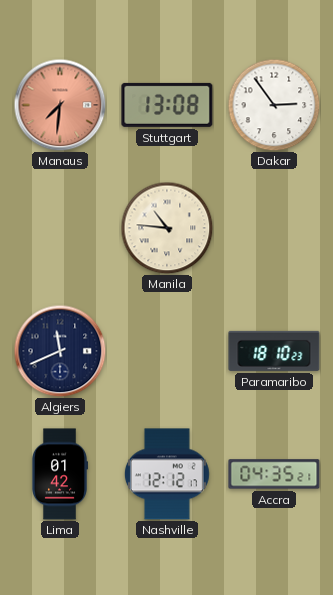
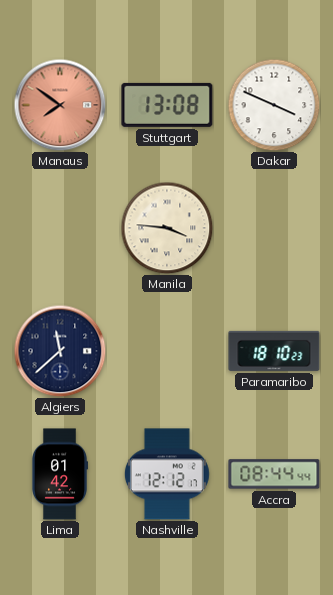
Manaus: 7:31 -> 7:51
Dakar: 2:54 -> 3:49
Manila: 10:46 -> 3:46
Algiers: 11:41 -> 11:38
Accra: 04:35 -> 08:44
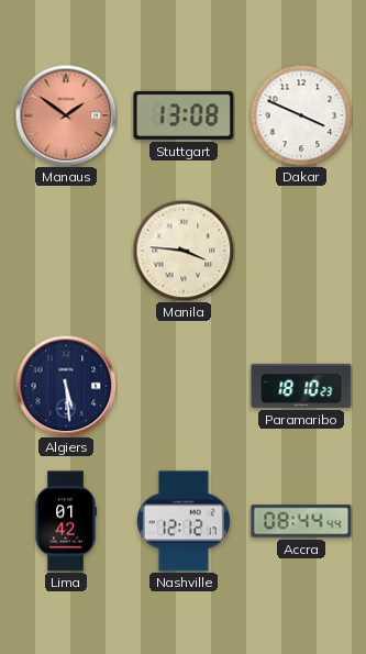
Manaus: 7:51 -> 1:51
Algiers: 11:38 -> 5:29
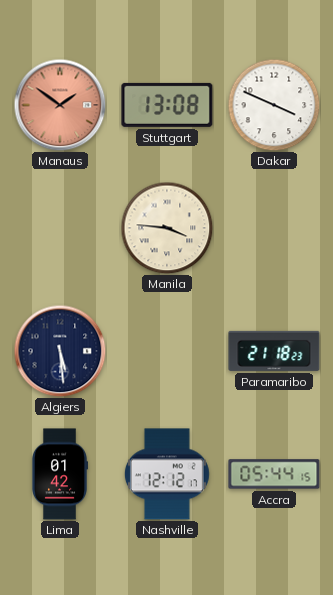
Paramaribo: 18:10 -> 21:18
Accra: 08:44 -> 05:44
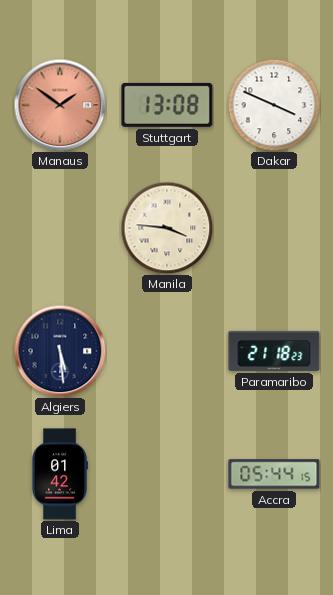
Nashville: 12:12 -> none
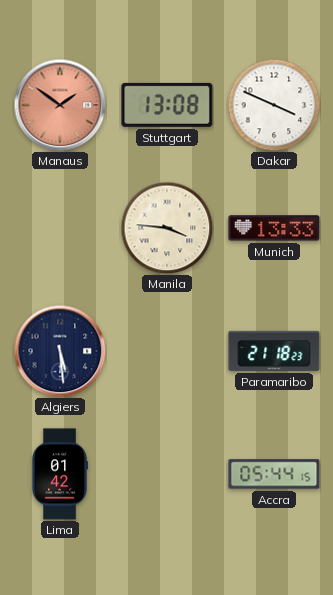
Munich: none -> 13:33
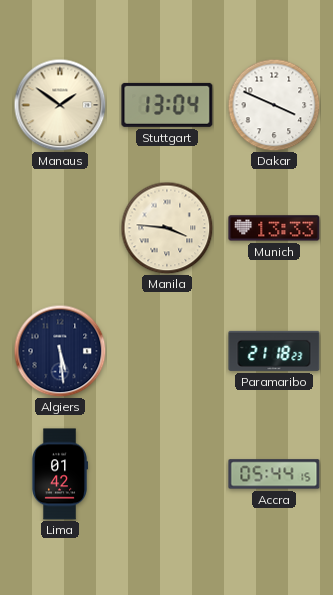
Manaus dial: salmon -> cream
Stuttgart: 13:08 -> 13:04
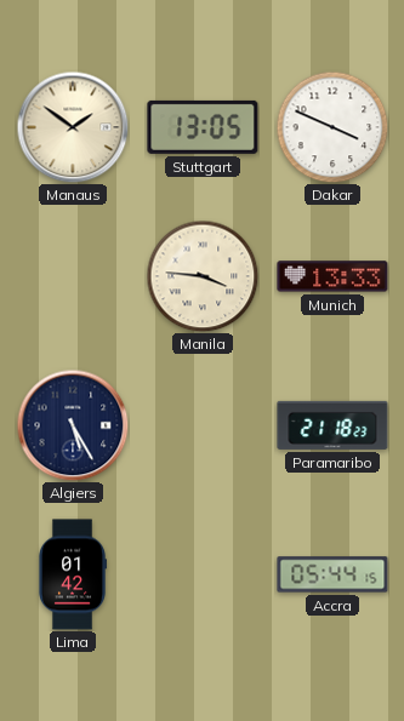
Stuttgart: 13:04 -> 13:05
Algiers: 5:29 -> 5:25
